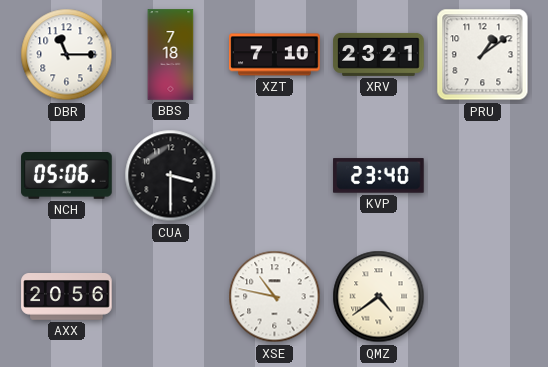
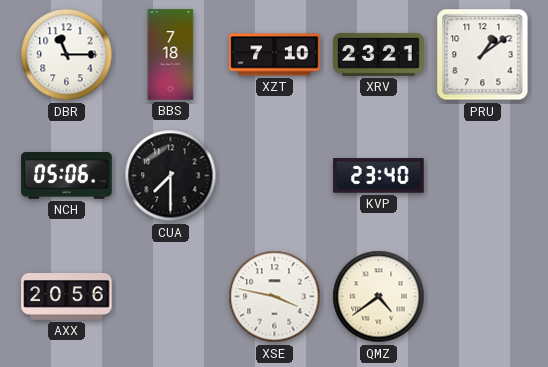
CUA: 3:30 -> 7:30
XSE: 10:47 -> 3:47
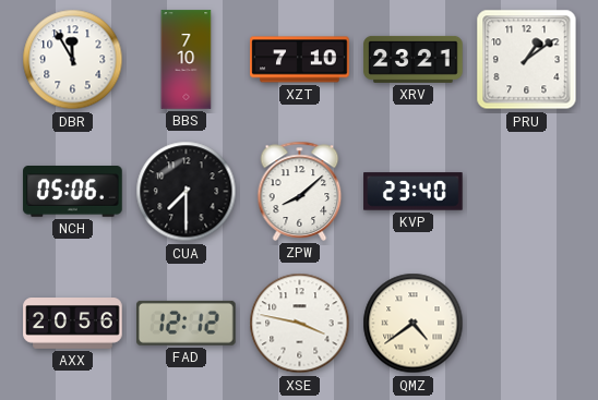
DBR: 11:15 -> 11:55
BBS: 7:18 -> 7:10
ZPW: none -> 8:08
FAD: none -> 12:12
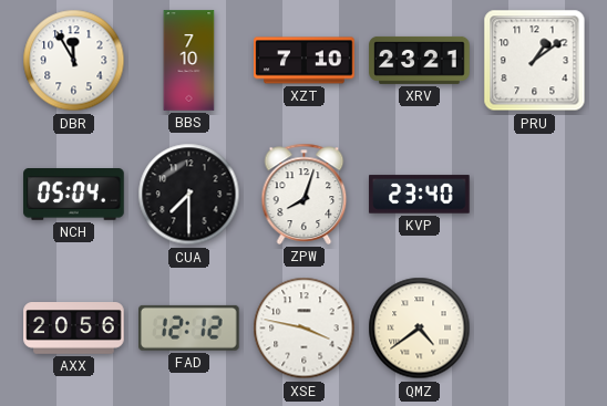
NCH: 05:06 -> 05:04
ZPW: 8:08 -> 8:03
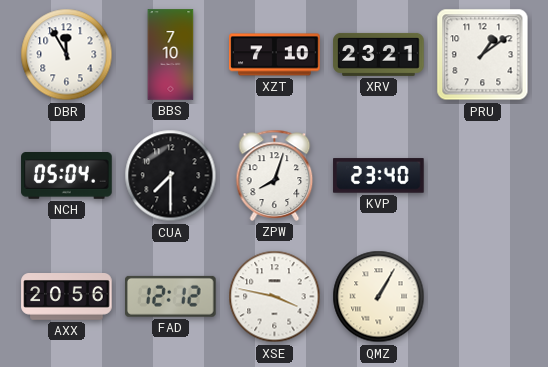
QMZ: 4:39 -> 1:05
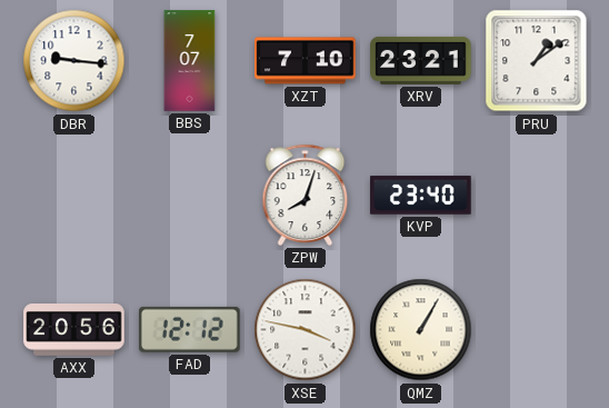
DBR: 11:55 -> 9:16
BBS: 7:10 -> 7:07
NCH: 05:04 -> none
CUA: 7:30 -> none
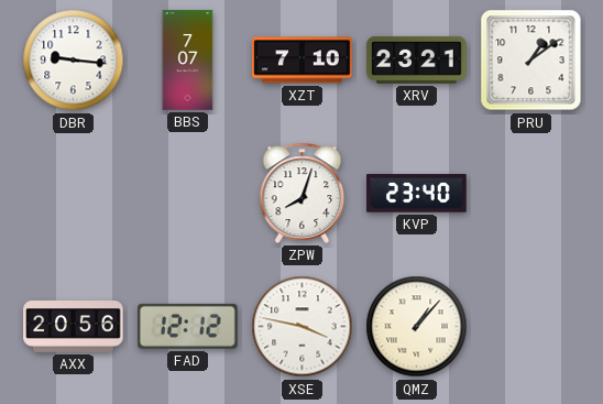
QMZ: 1:05 -> 1:07
